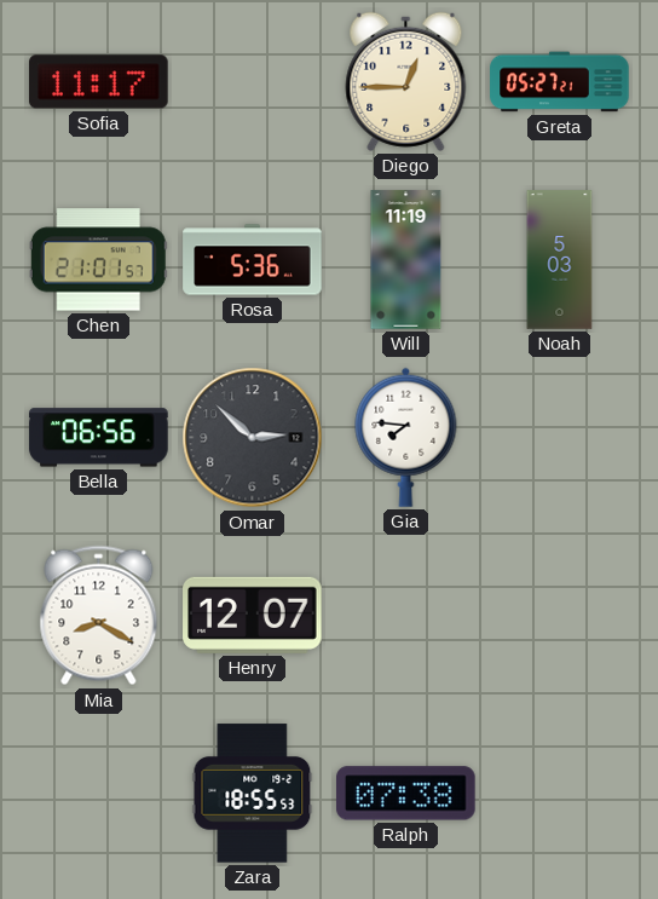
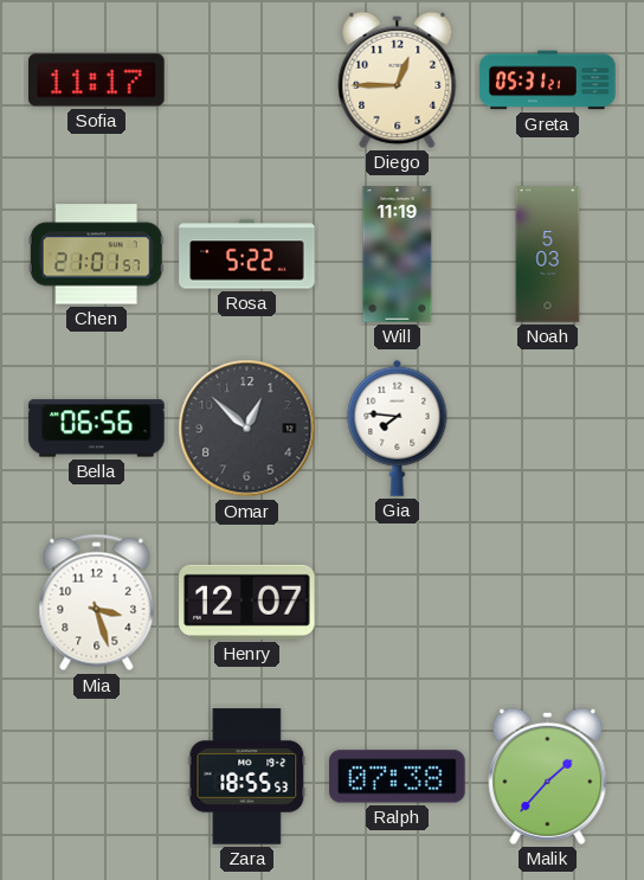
Greta: 05:27 -> 05:31
Rosa: 5:36 -> 5:22
Omar: 2:52 -> 12:52
Mia: 8:20 -> 3:27
Malik: none -> 1:37
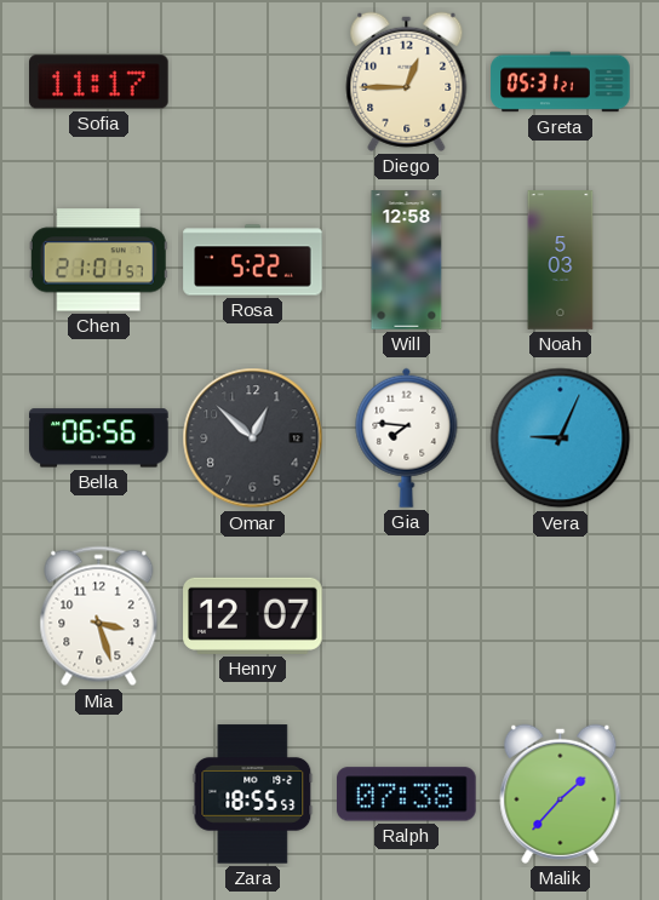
Will: 11:19 -> 12:58
Vera: none -> 9:04
